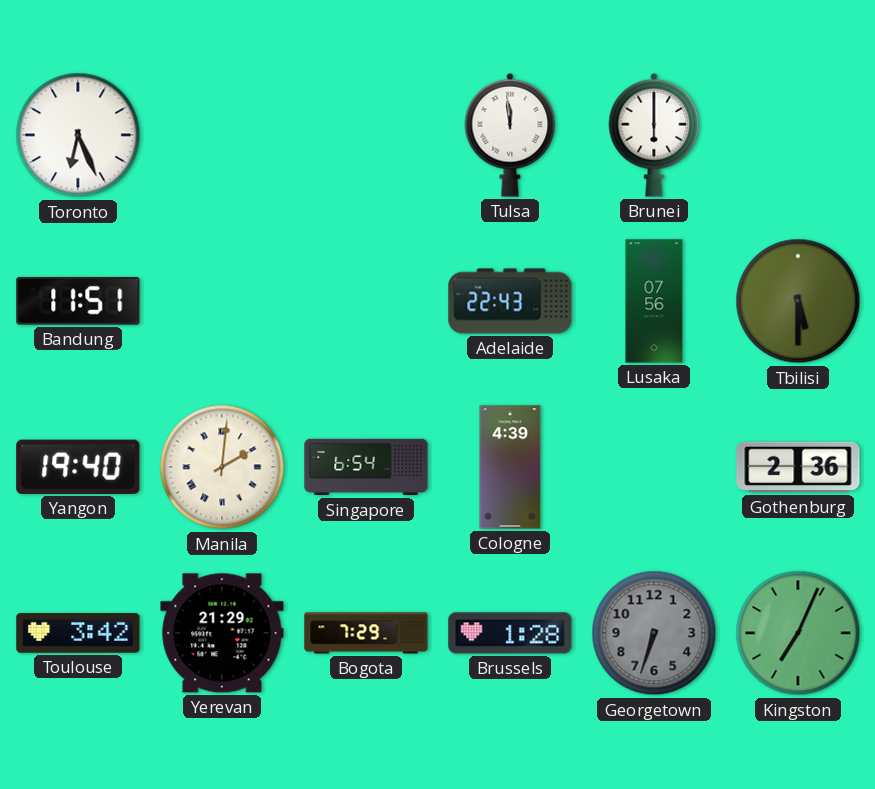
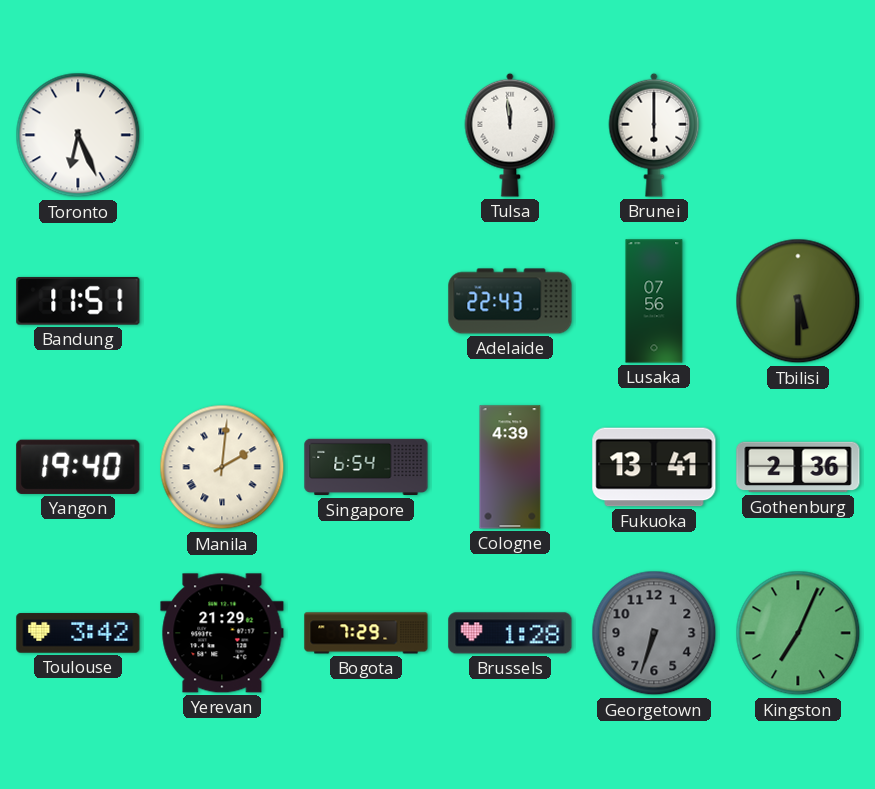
Fukuoka: none -> 13:41
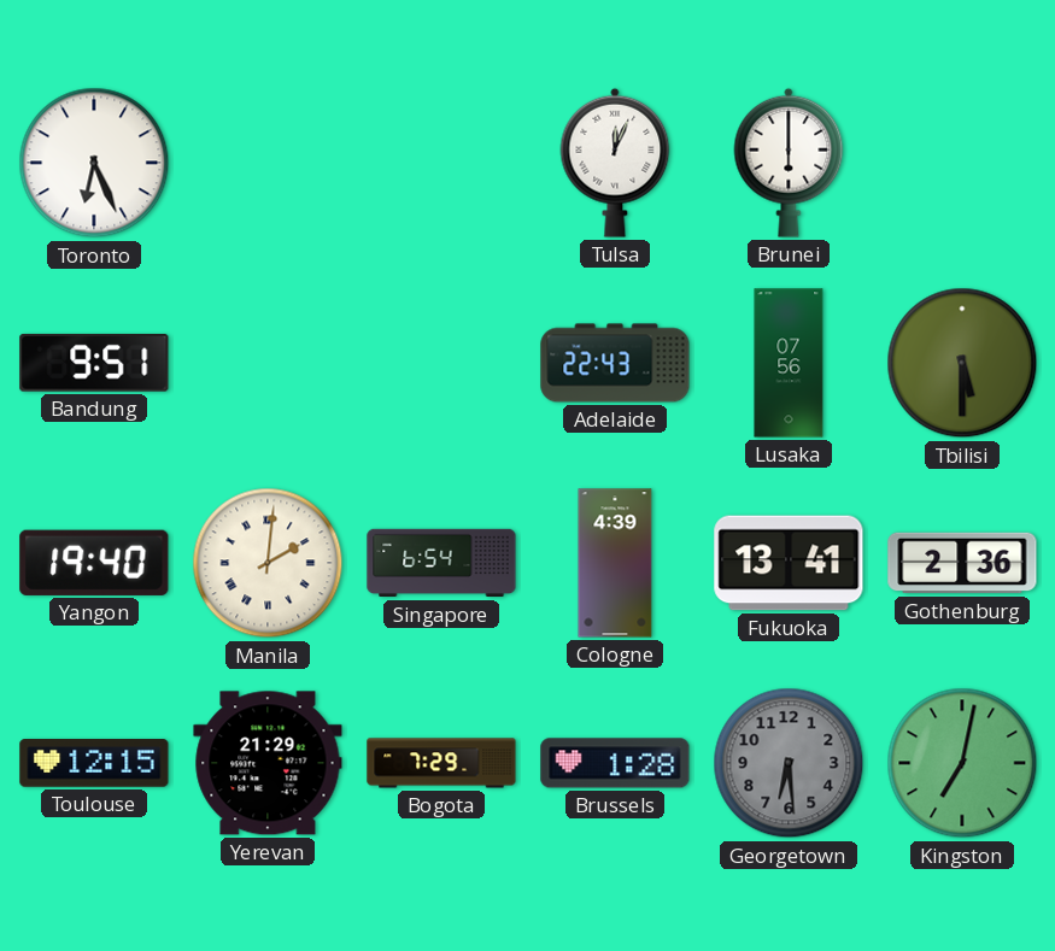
Tulsa: 11:59 -> 12:04
Bandung: 11:51 -> 9:51
Toulouse: 3:42 -> 12:15
Georgetown: 6:33 -> 6:29
Kingston: 7:04 -> 7:02
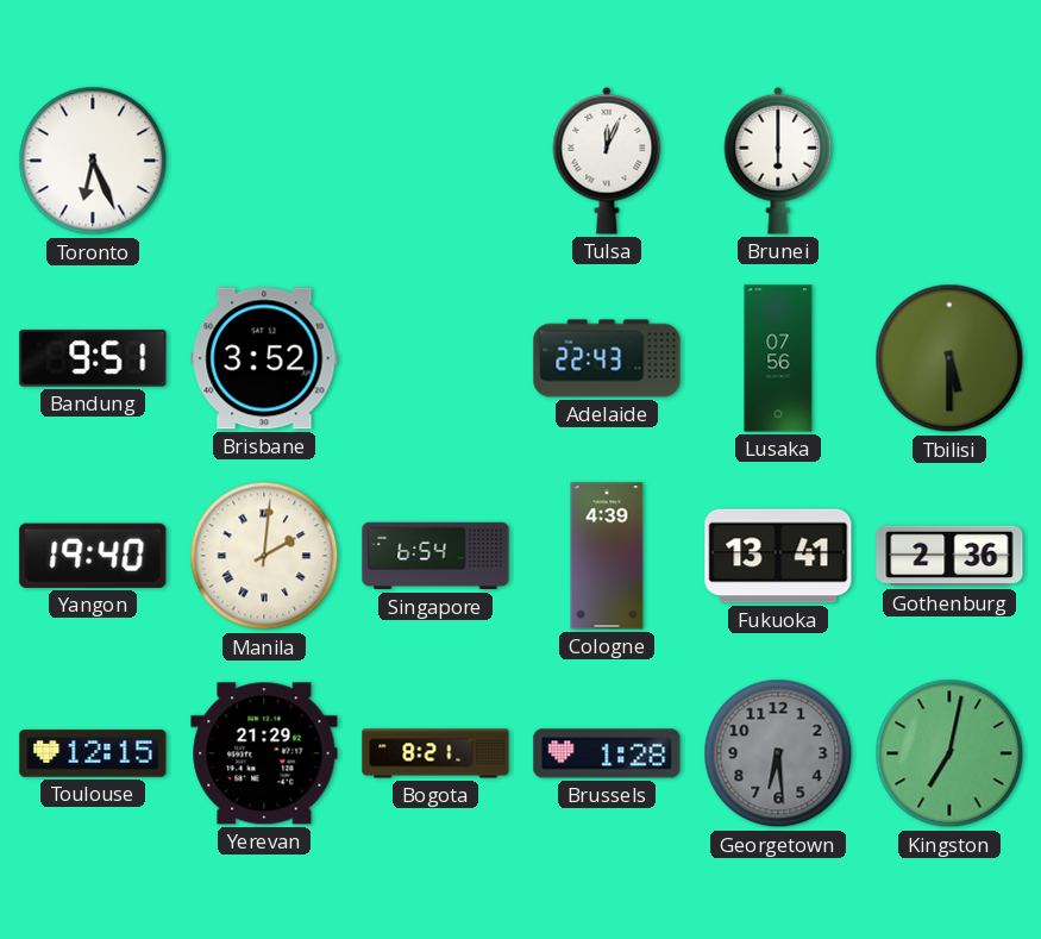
Brisbane: none -> 3:52
Bogota: 7:29 -> 8:21
